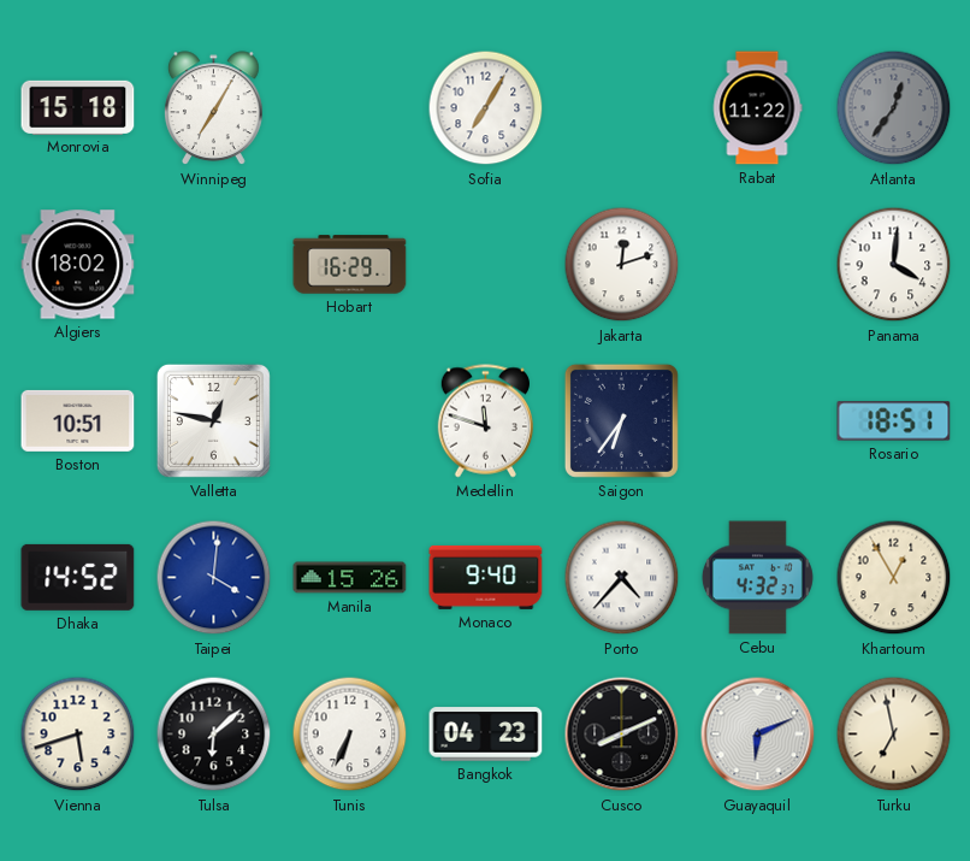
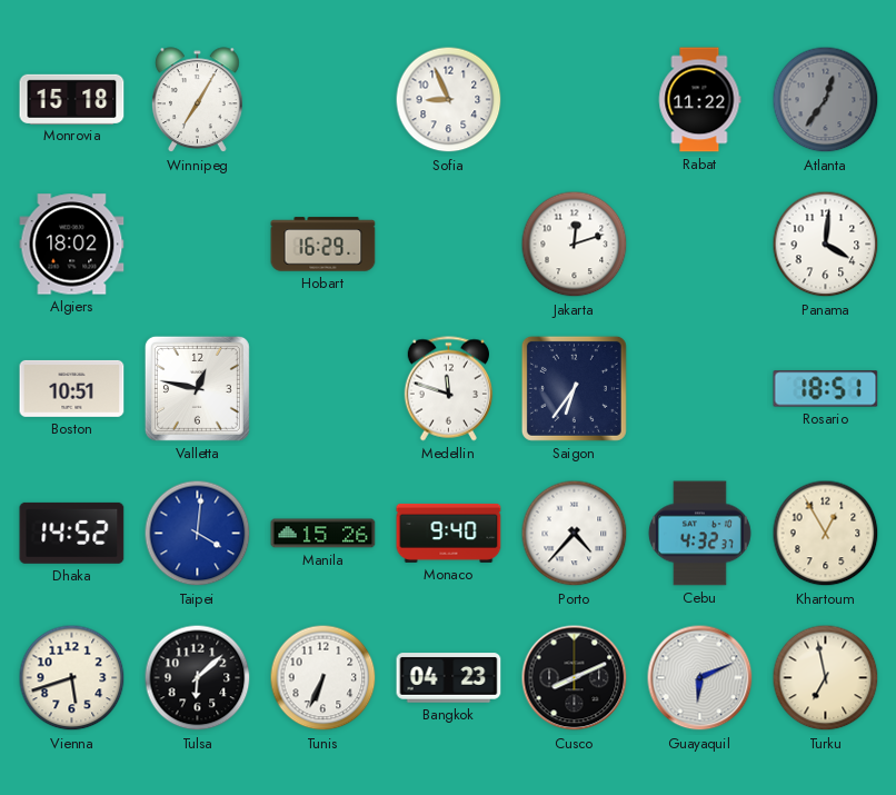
Sofia: 7:05 -> 8:56
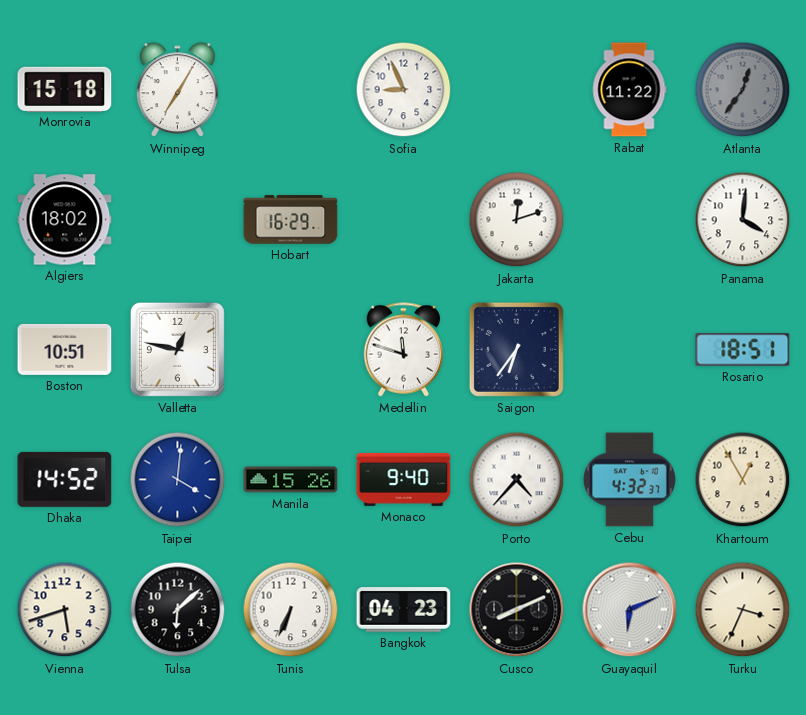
Turku: 6:58 -> 3:34
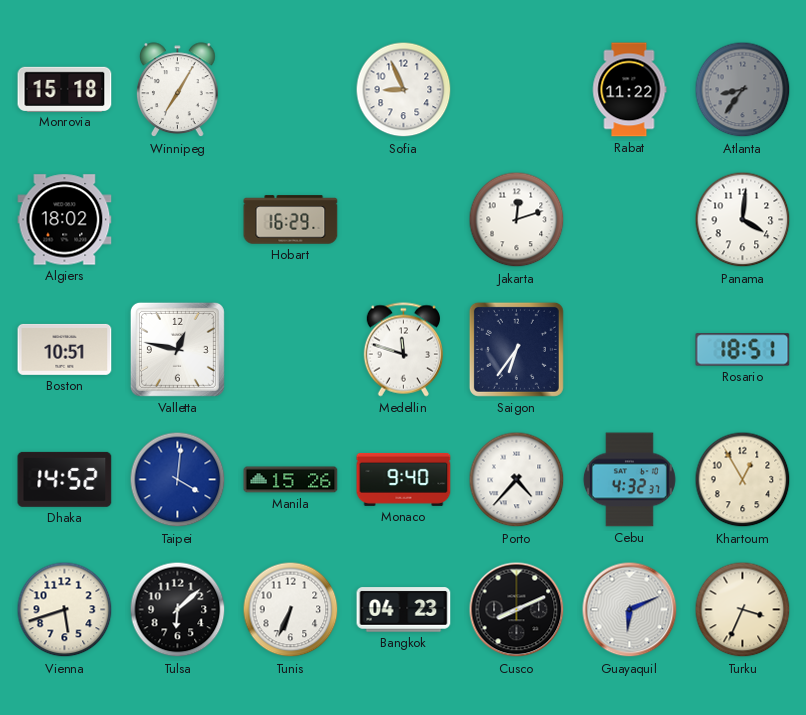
Atlanta: 12:36 -> 8:36
